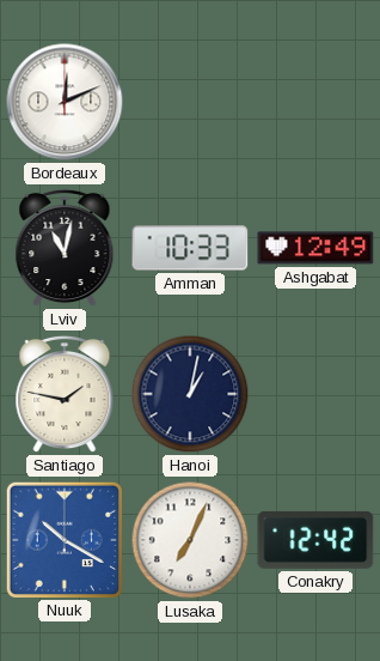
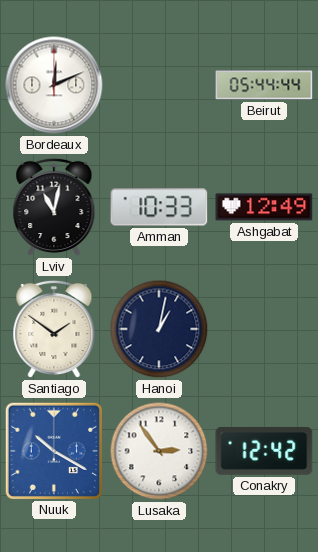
Beirut: none -> 05:44
Santiago: 1:47 -> 1:51
Lusaka: 7:04 -> 2:54
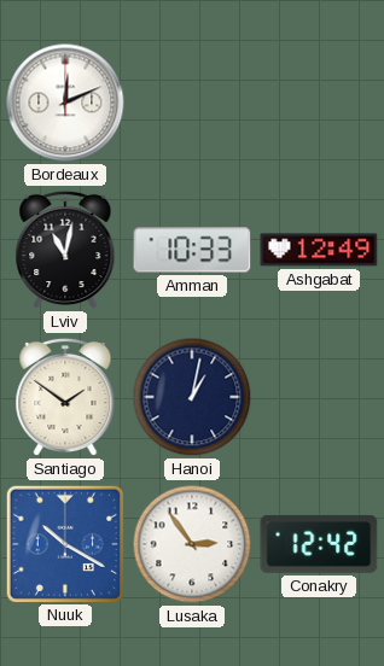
Beirut: 05:44 -> none
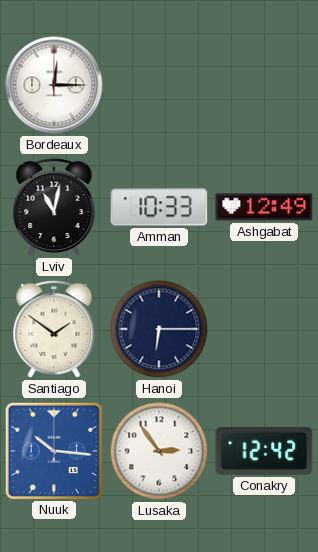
Bordeaux: 12:11 -> 12:15
Hanoi: 1:02 -> 6:15
Nuuk: 10:20 -> 10:16
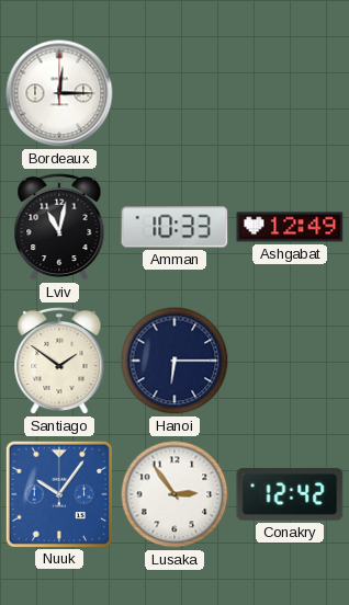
Nuuk: 10:16 -> 10:06
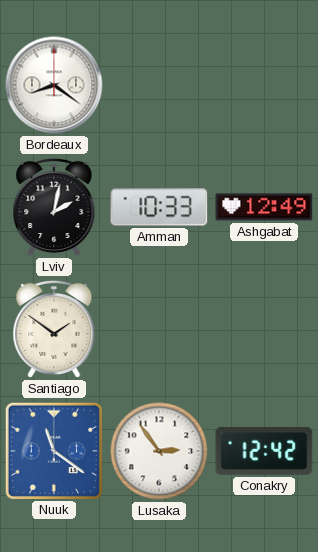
Bordeaux: 12:15 -> 8:21
Lviv: 11:02 -> 2:02
Hanoi: 6:15 -> none
Nuuk: 10:06 -> 11:21
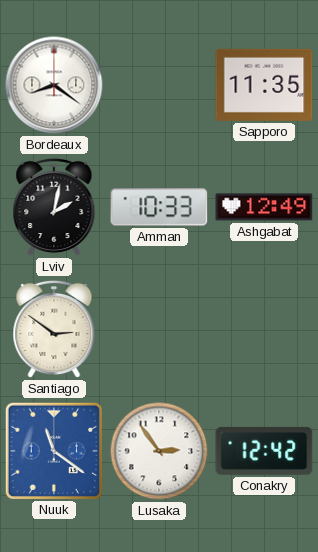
Sapporo: none -> 11:35
Santiago: 1:51 -> 2:51
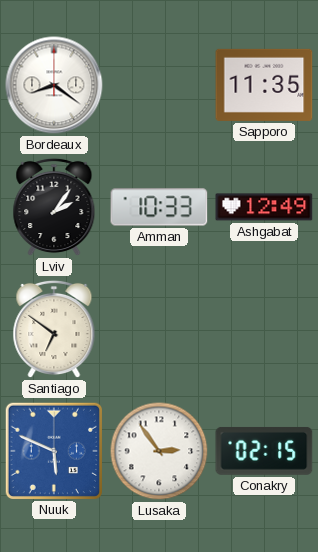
Lviv: 2:02 -> 2:06
Santiago: 2:51 -> 6:51
Nuuk: 11:21 -> 5:49
Conakry: 12:42 -> 02:15
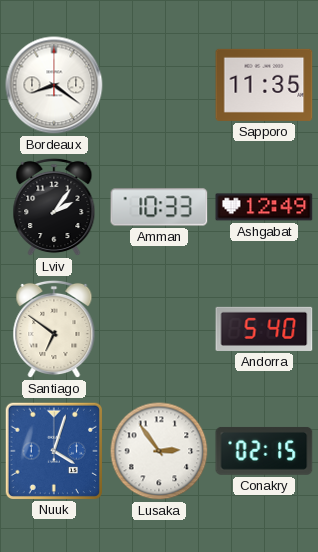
Andorra: none -> 5:40
Nuuk: 5:49 -> 4:03
